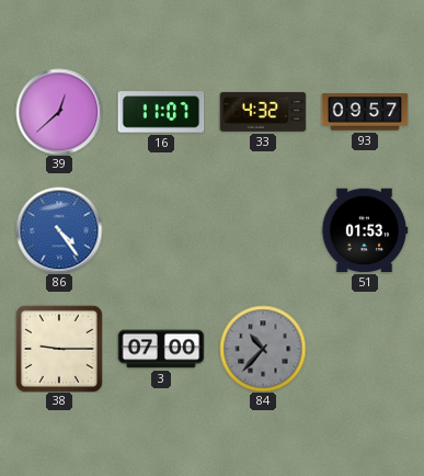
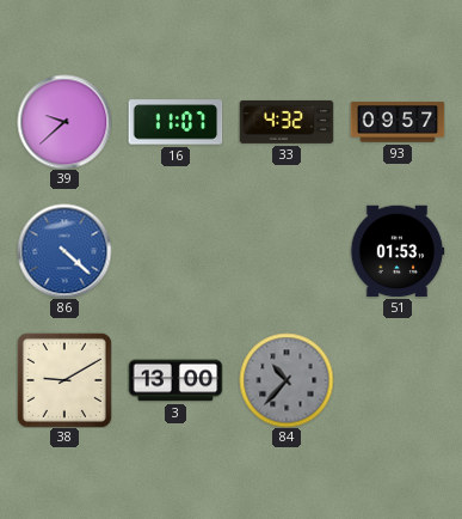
39: 12:38 -> 9:38
86: 4:24 -> 4:22
38: 9:15 -> 9:10
3: 07:00 -> 13:00
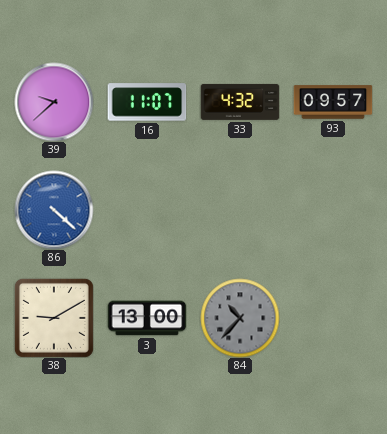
51: 01:53 -> none
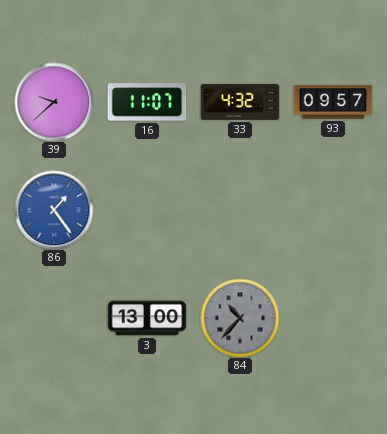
86: 4:22 -> 1:24
38: 9:10 -> none
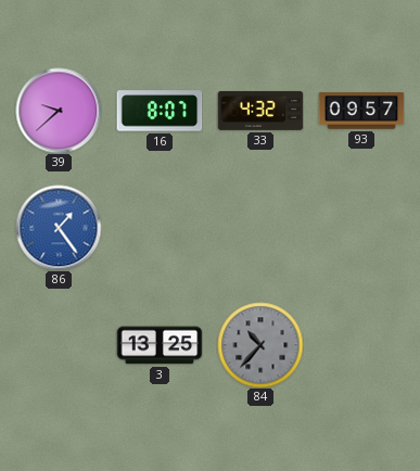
16: 11:07 -> 8:07
3: 13:00 -> 13:25
